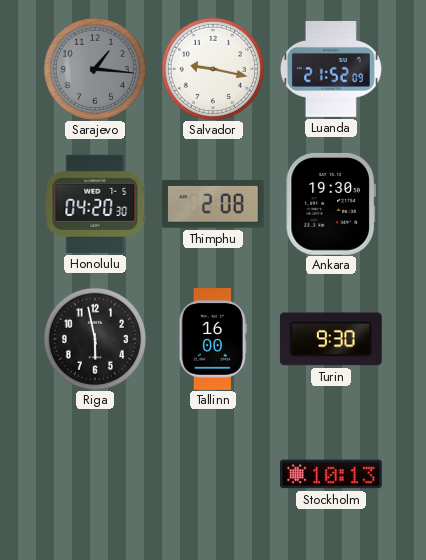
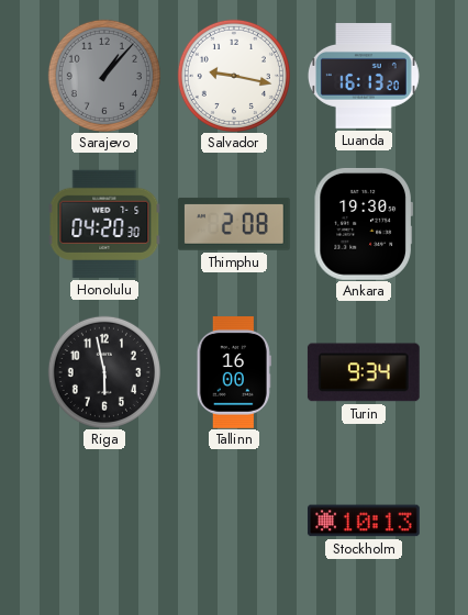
Sarajevo: 1:16 -> 1:07
Luanda: 21:52 -> 16:13
Turin: 9:30 -> 9:34
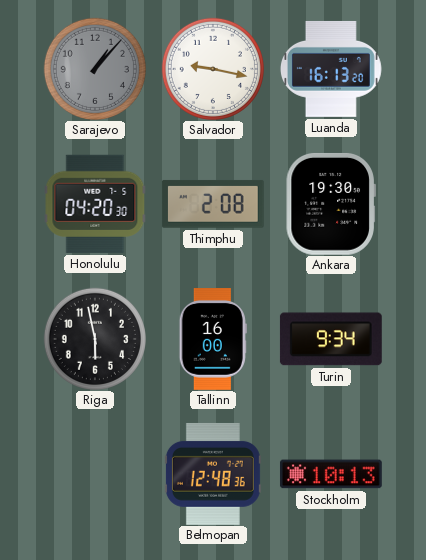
Belmopan: none -> 12:48
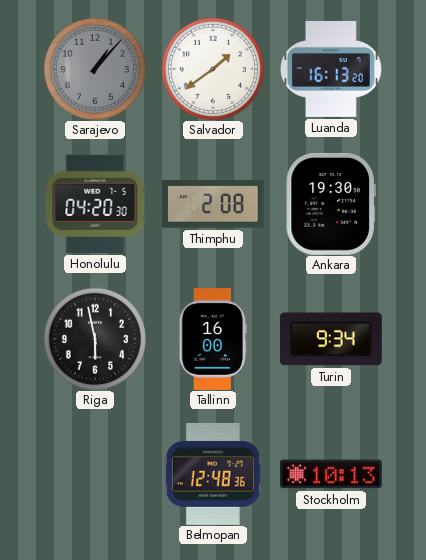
Salvador: 9:17 -> 1:39
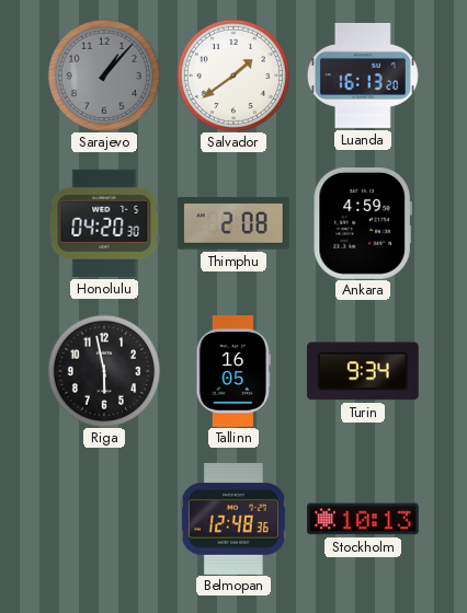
Ankara: 19:30 -> 4:59
Tallinn: 16:00 -> 16:05
